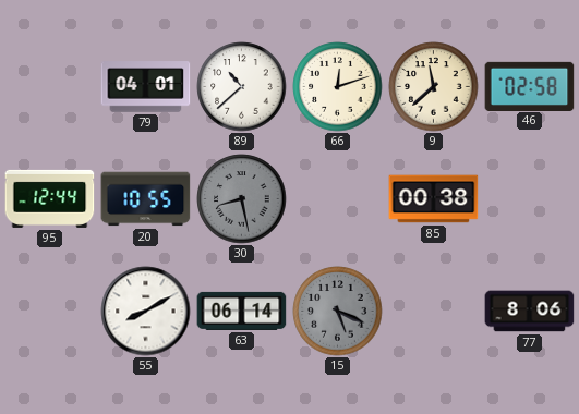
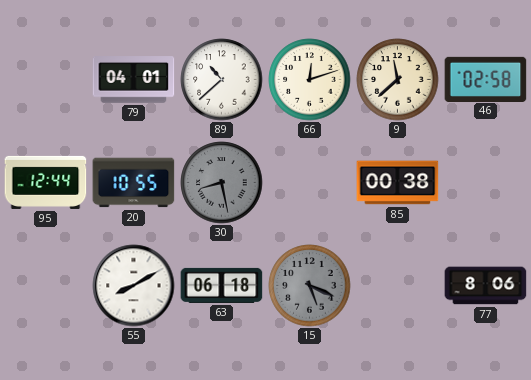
63: 06:14 -> 06:18
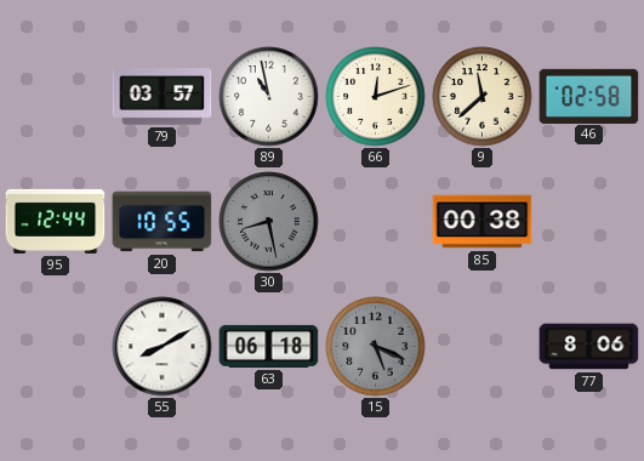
79: 04:01 -> 03:57
89: 10:38 -> 10:58
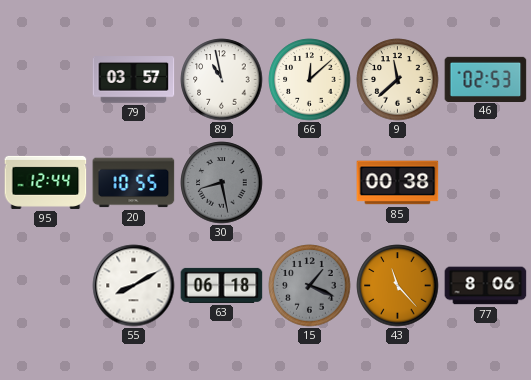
66: 12:12 -> 12:08
46: 02:58 -> 02:53
15: 5:19 -> 1:19
43: none -> 11:23
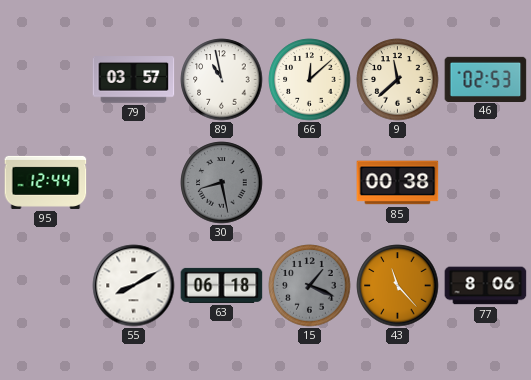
20: 10:55 -> none
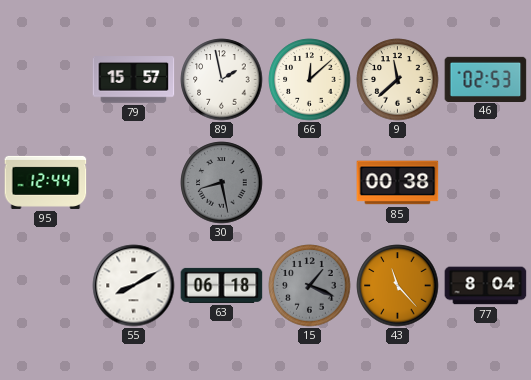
79: 03:57 -> 15:57
89: 10:58 -> 1:58
77: 8:06 -> 8:04
